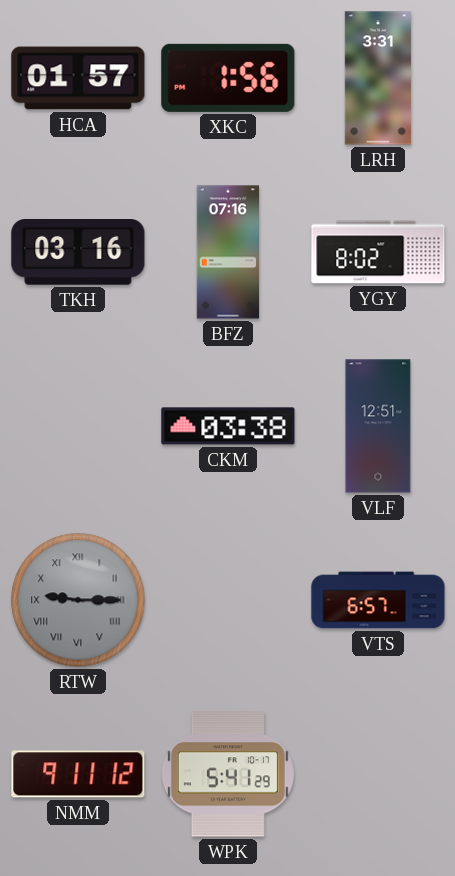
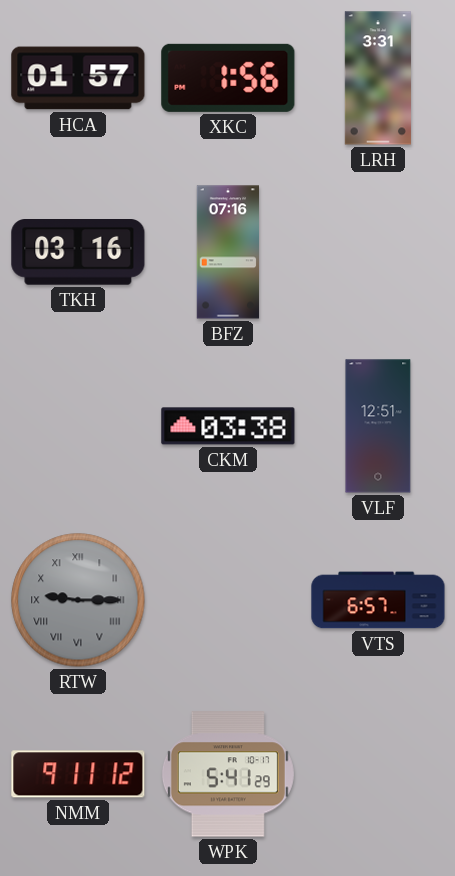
YGY: 8:02 -> none
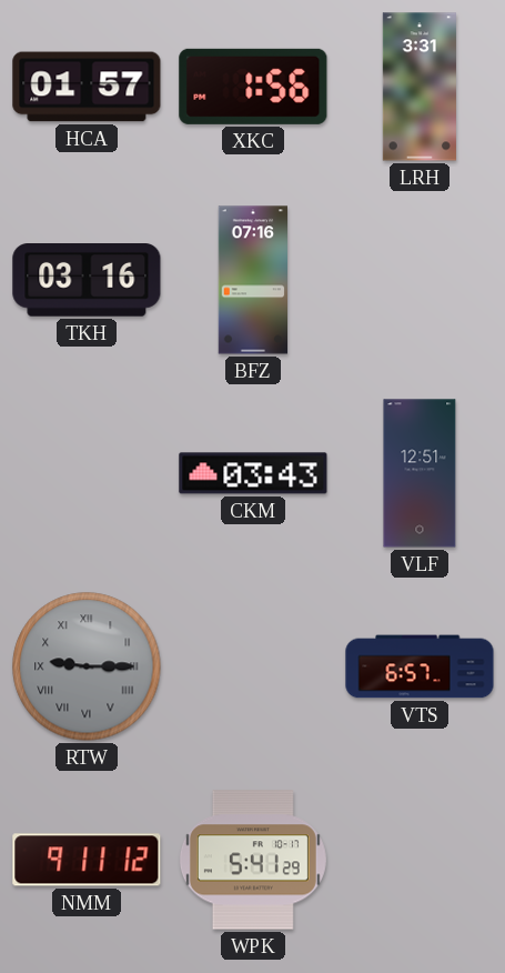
CKM: 03:38 -> 03:43
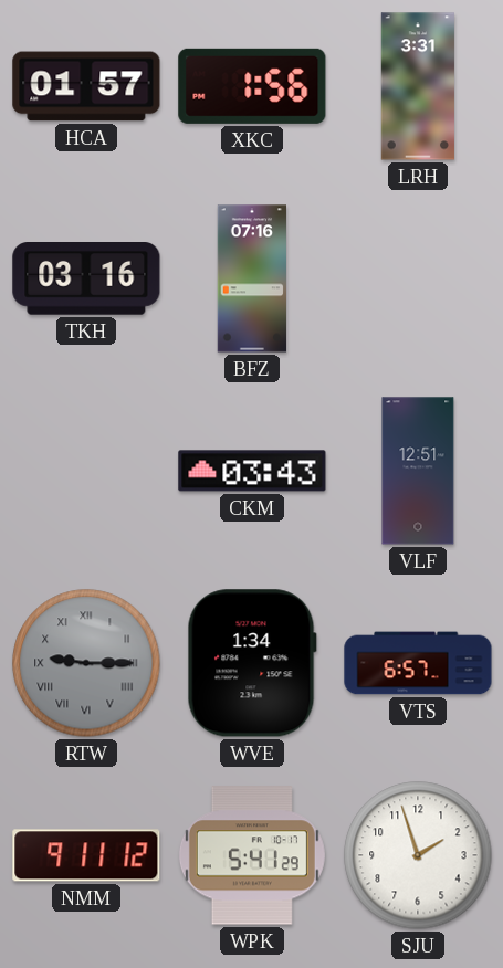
WVE: none -> 1:34
SJU: none -> 1:57
